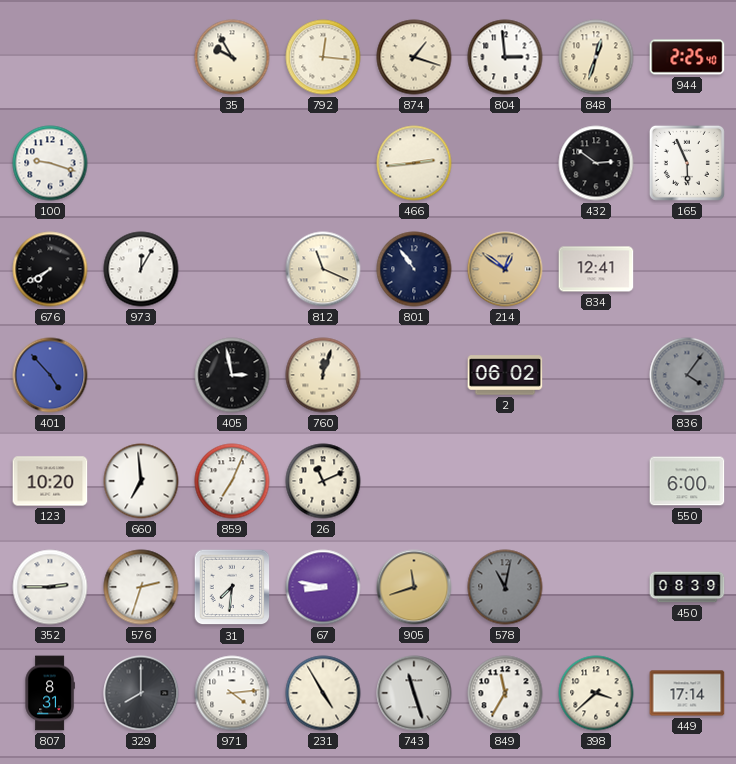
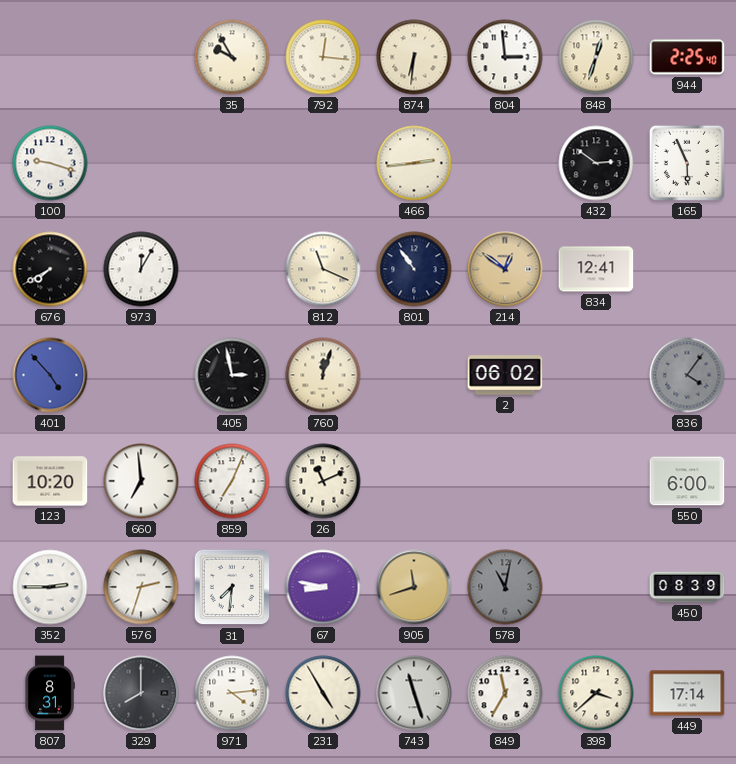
874: 1:18 -> 6:31
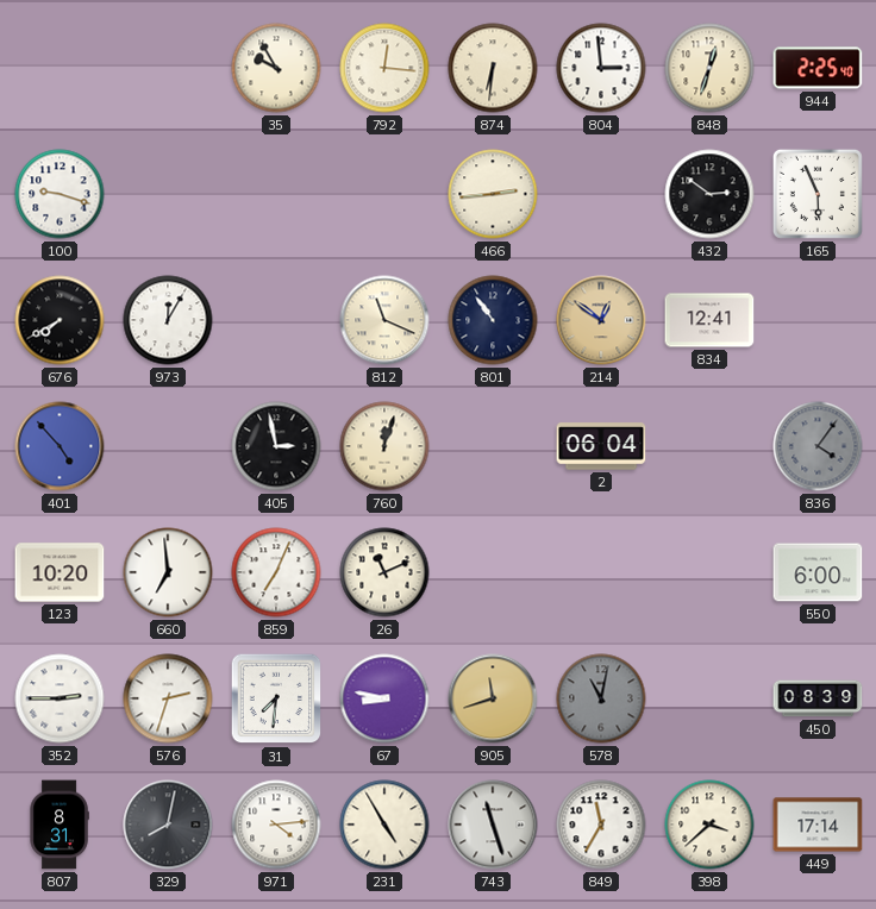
2: 06:02 -> 06:04
329: 8:00 -> 8:02
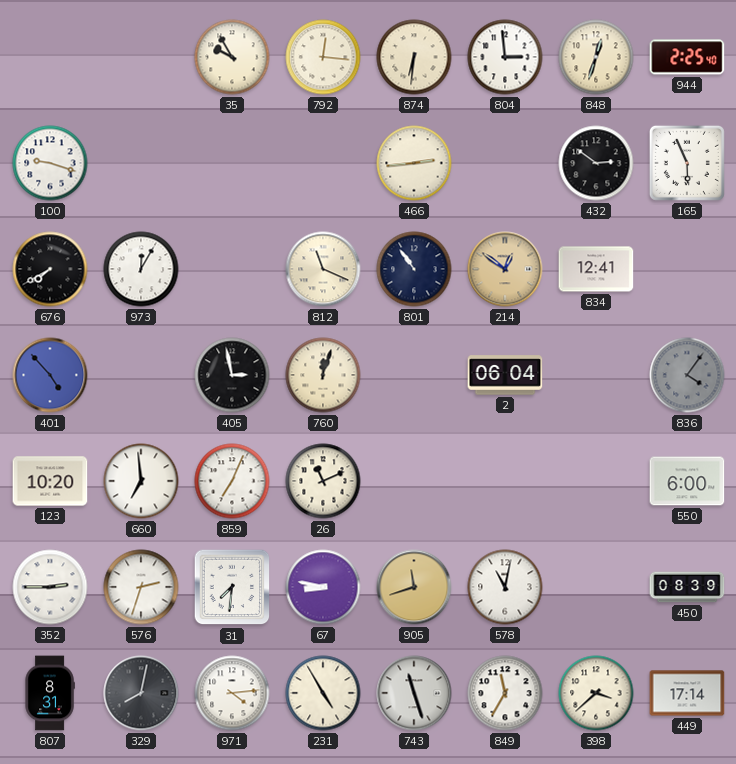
578 dial: grey -> white
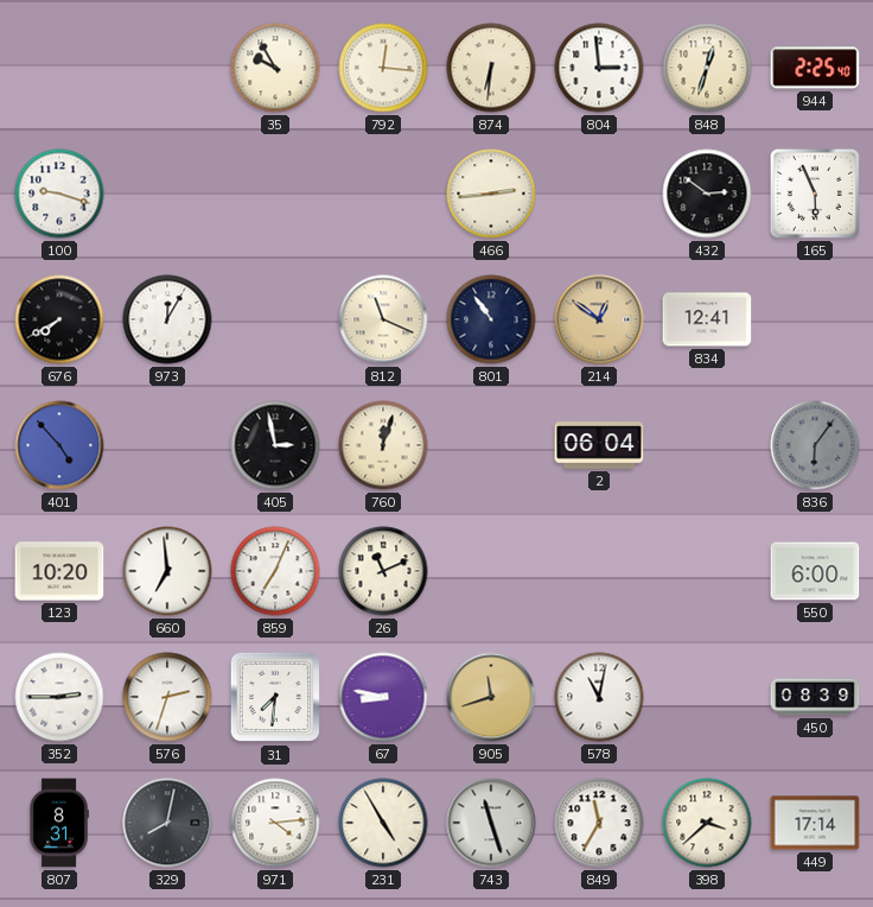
836: 4:06 -> 6:06
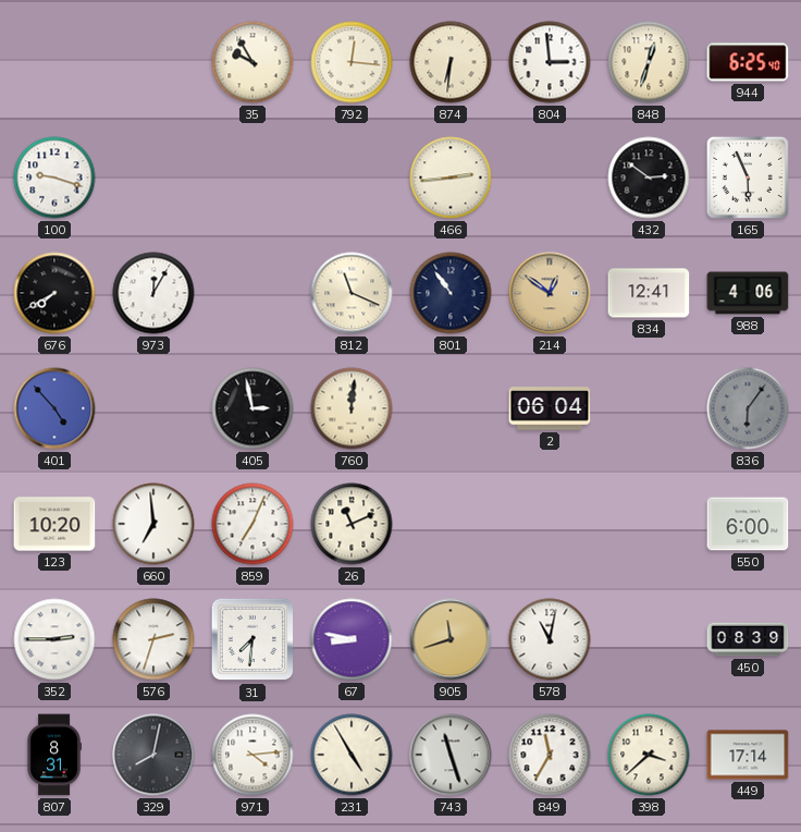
944: 2:25 -> 6:25
988: none -> 4:06
760: 12:03 -> 12:01
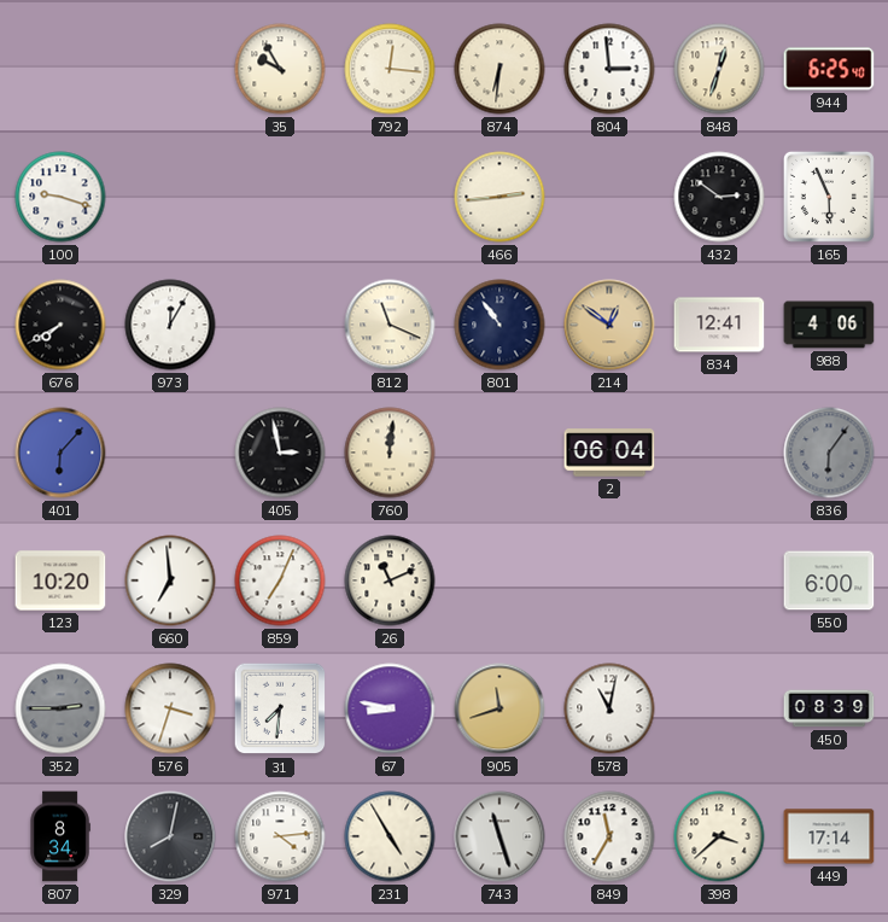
401: 4:53 -> 6:07
352 dial: white -> grey
576: 2:33 -> 3:33
807: 8:31 -> 8:34
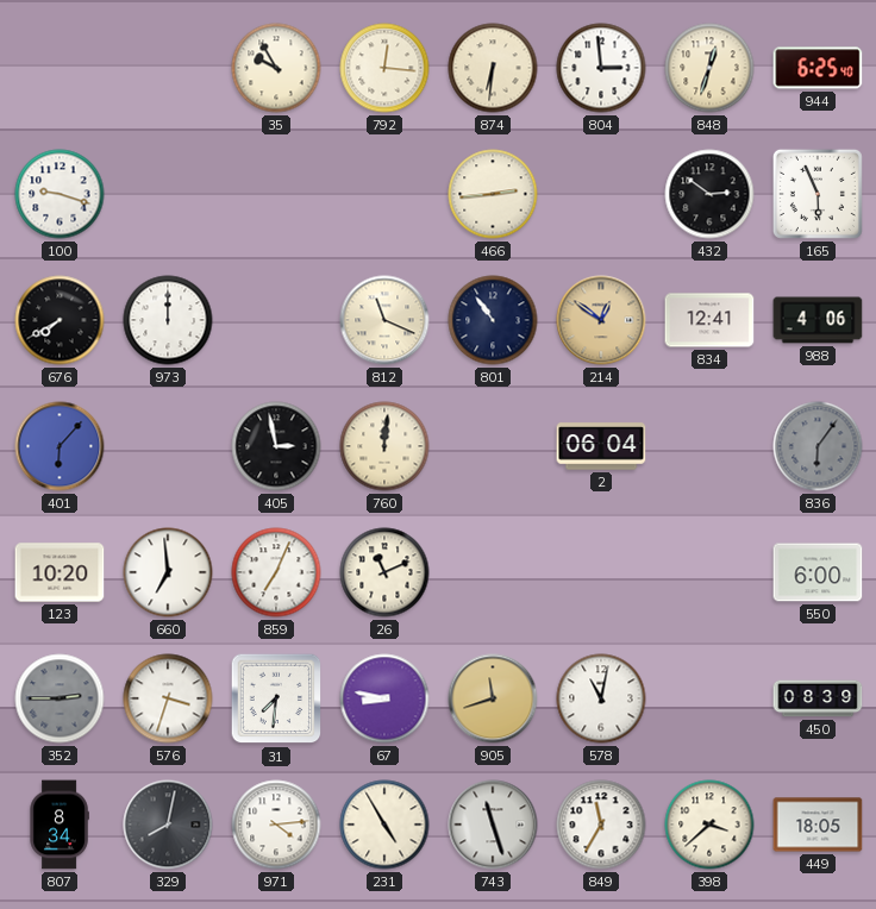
973: 12:05 -> 12:00
449: 17:14 -> 18:05
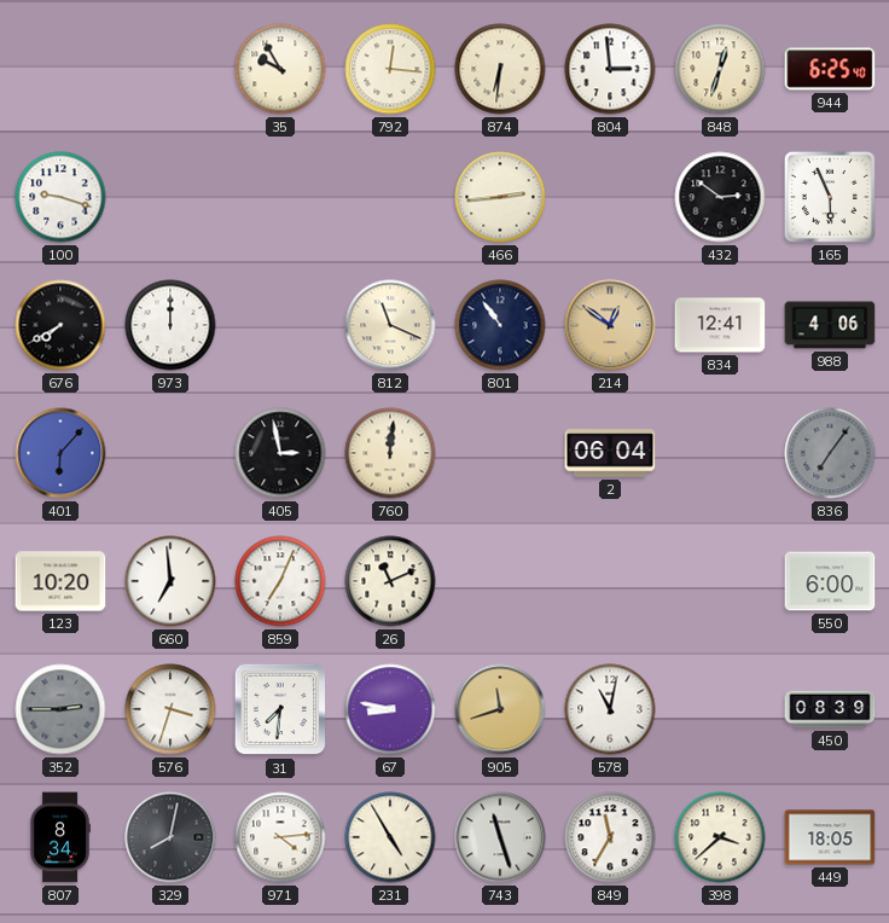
836: 6:06 -> 7:06
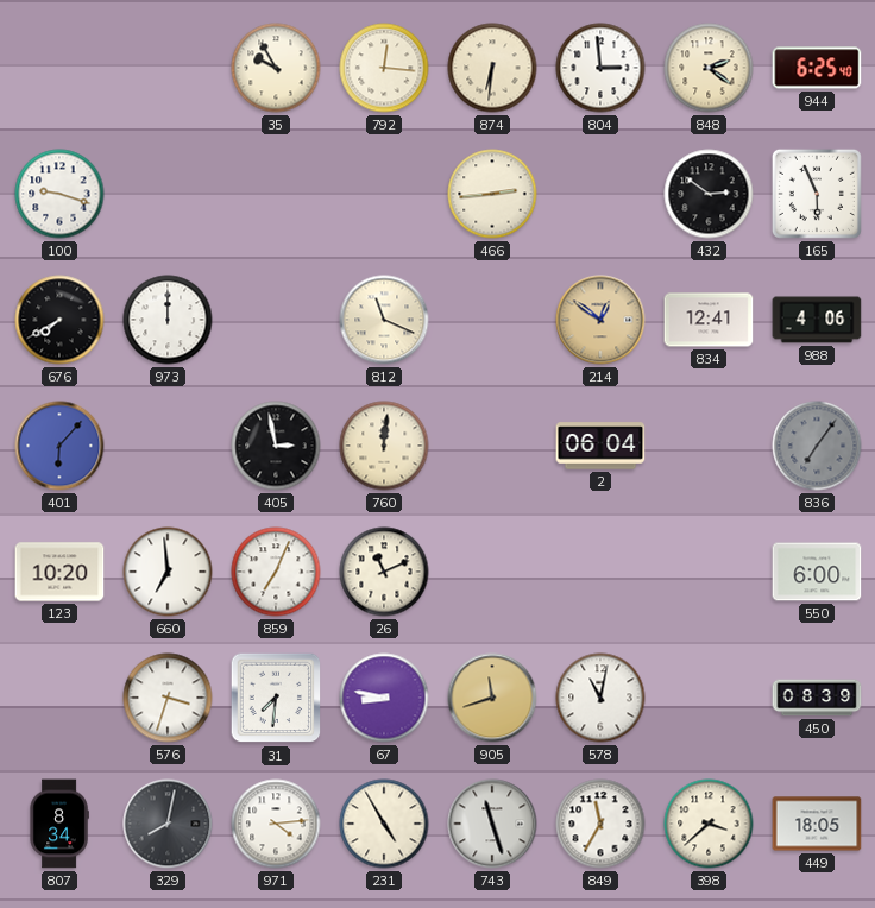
848: 12:33 -> 2:21
801: 10:54 -> none
352: 2:45 -> none
